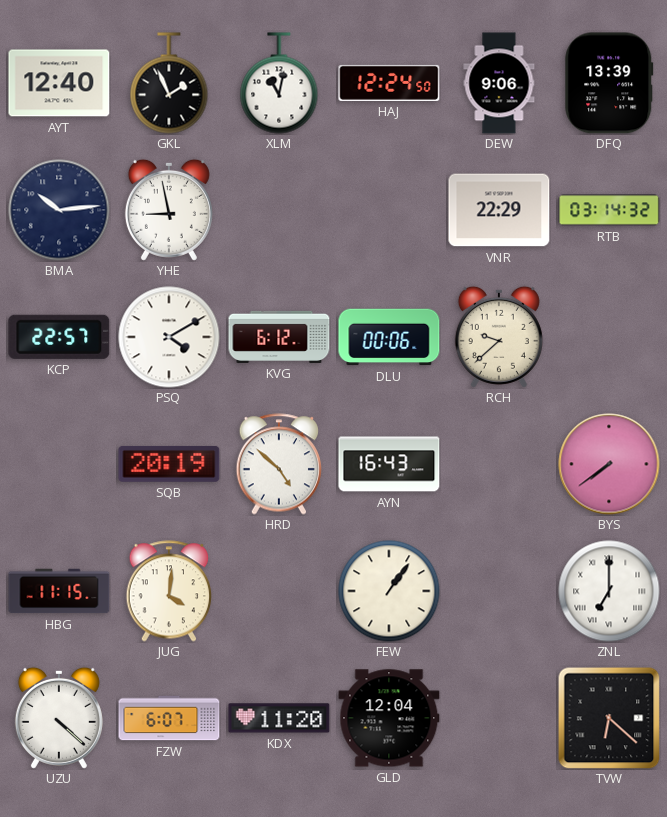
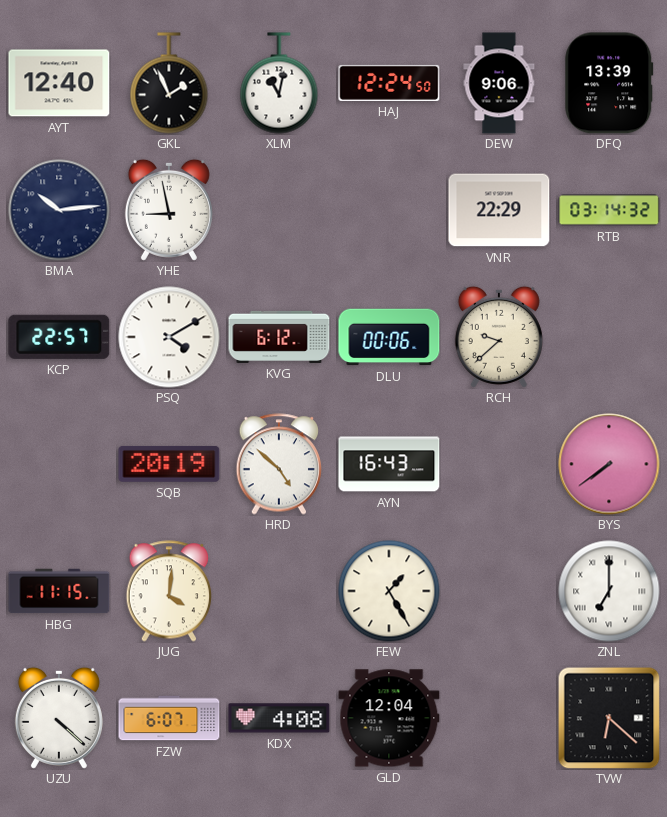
FEW: 1:06 -> 1:25
KDX: 11:20 -> 4:08
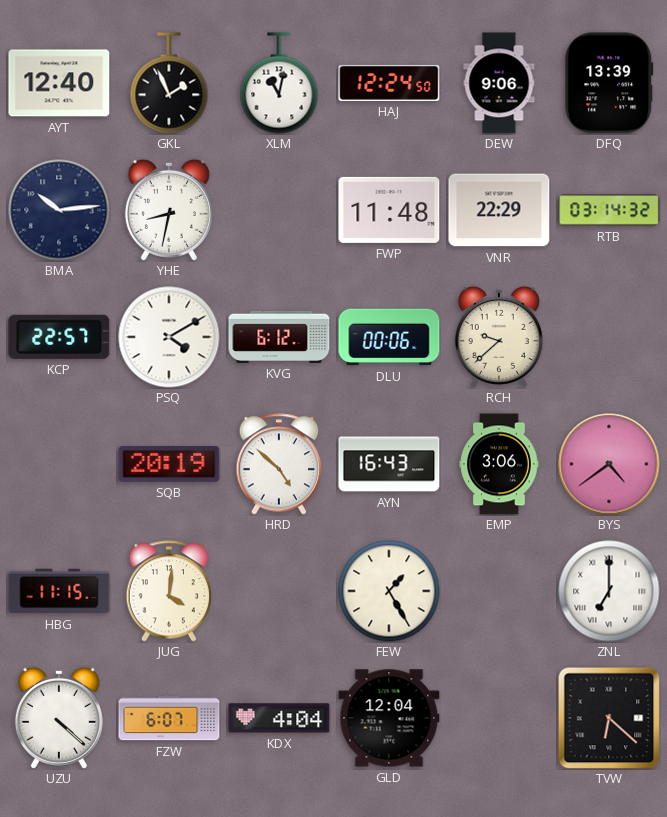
YHE: 8:58 -> 8:32
FWP: none -> 11:48
EMP: none -> 3:06
BYS: 7:39 -> 4:39
KDX: 4:08 -> 4:04
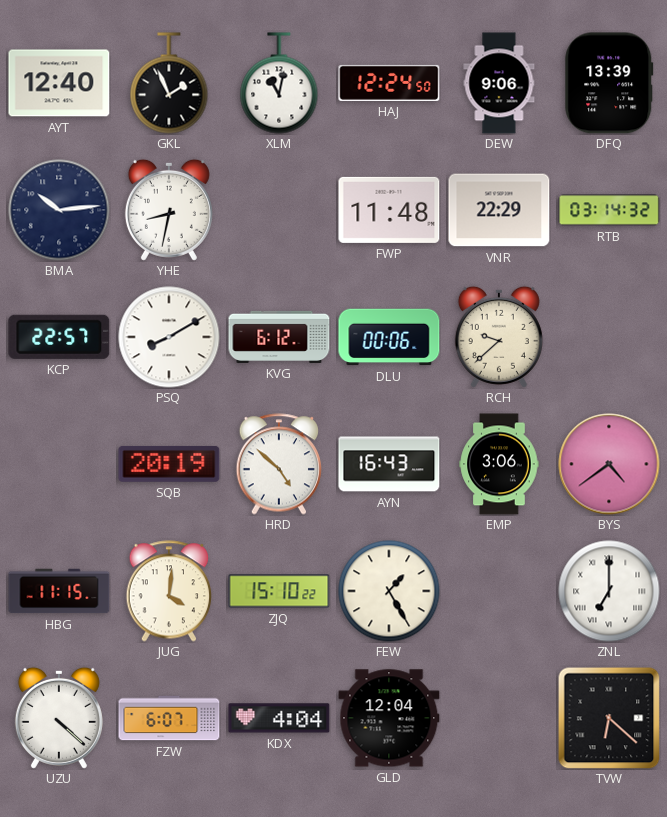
PSQ: 4:10 -> 8:10
ZJQ: none -> 15:10
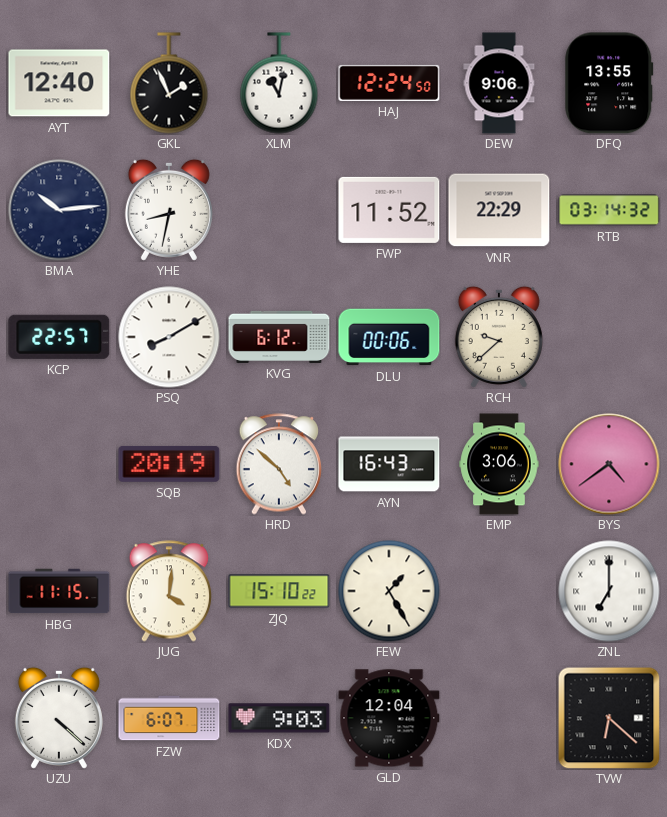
DFQ: 13:39 -> 13:55
FWP: 11:48 -> 11:52
KDX: 4:04 -> 9:03
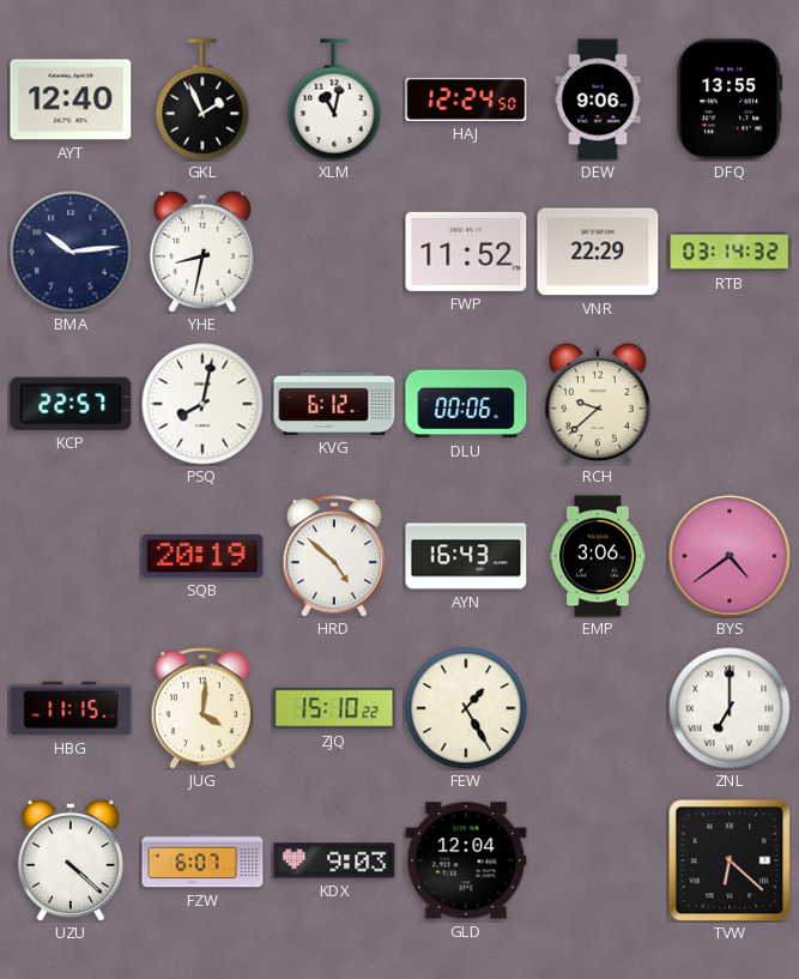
PSQ: 8:10 -> 8:02
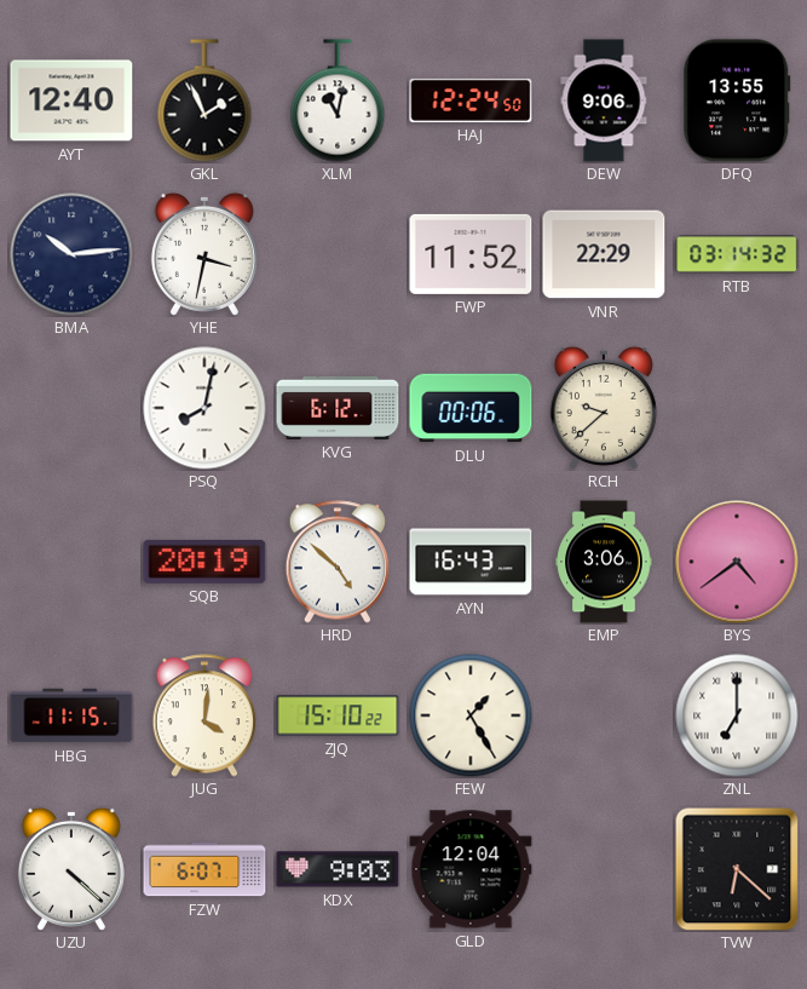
YHE: 8:32 -> 3:32
KCP: 22:57 -> none
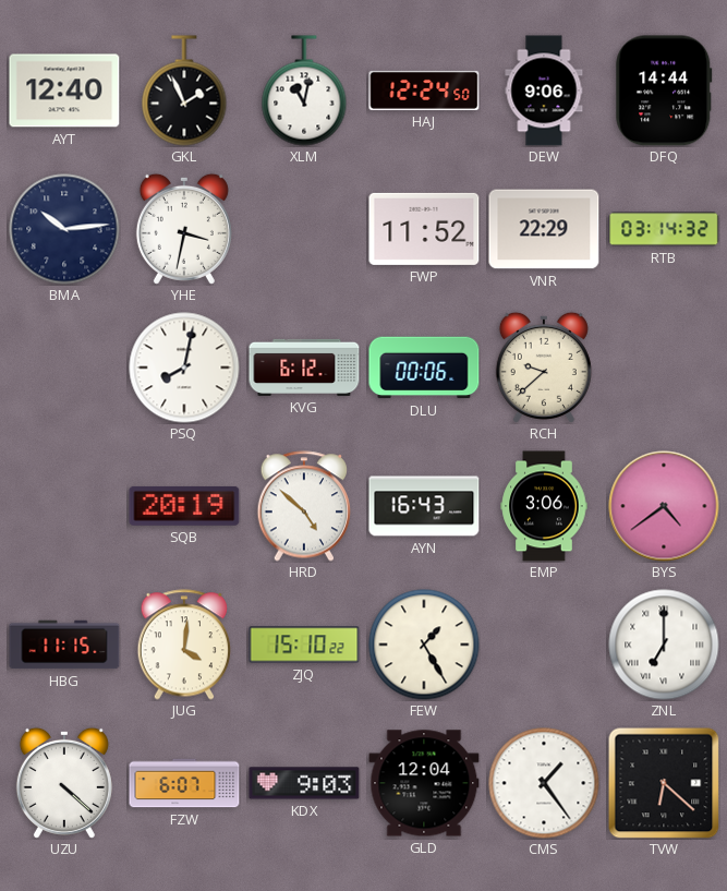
DFQ: 13:55 -> 14:44
CMS: none -> 1:24
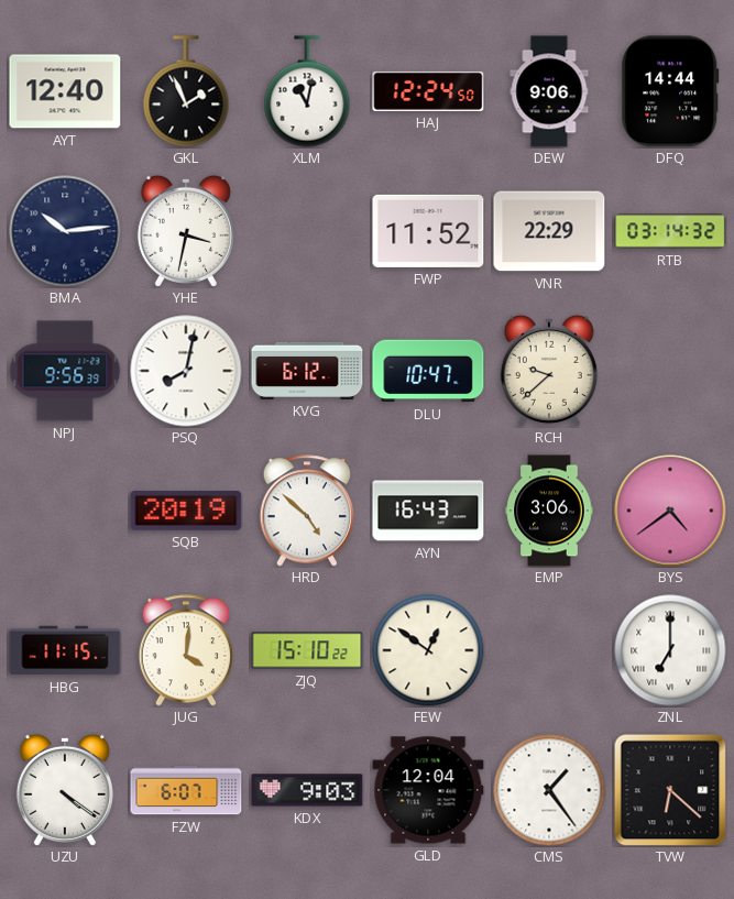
NPJ: none -> 9:56
DLU: 00:06 -> 10:47
FEW: 1:25 -> 12:51
UZU: 4:22 -> 4:21
